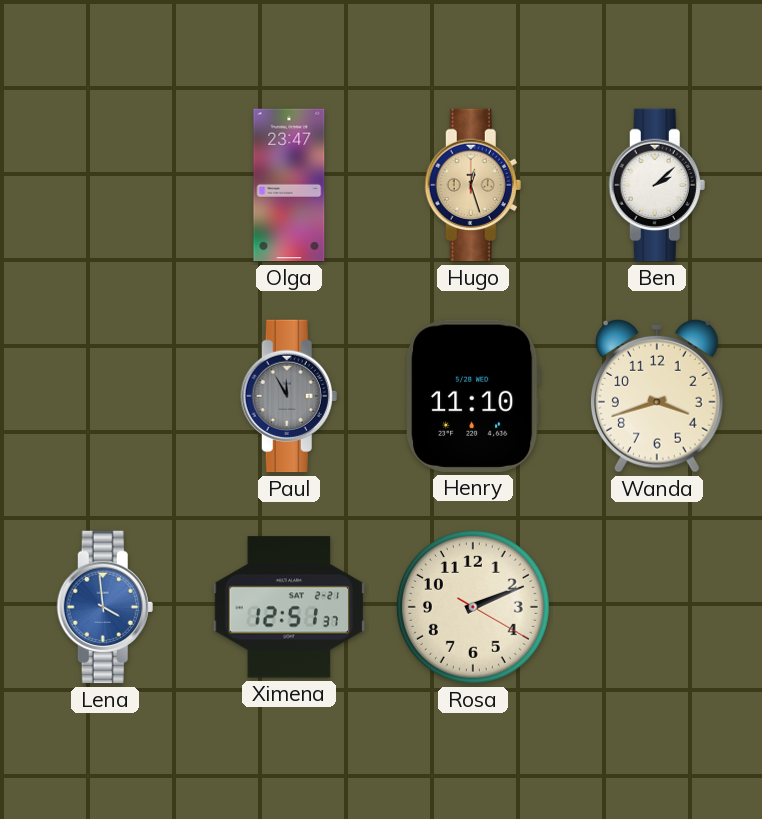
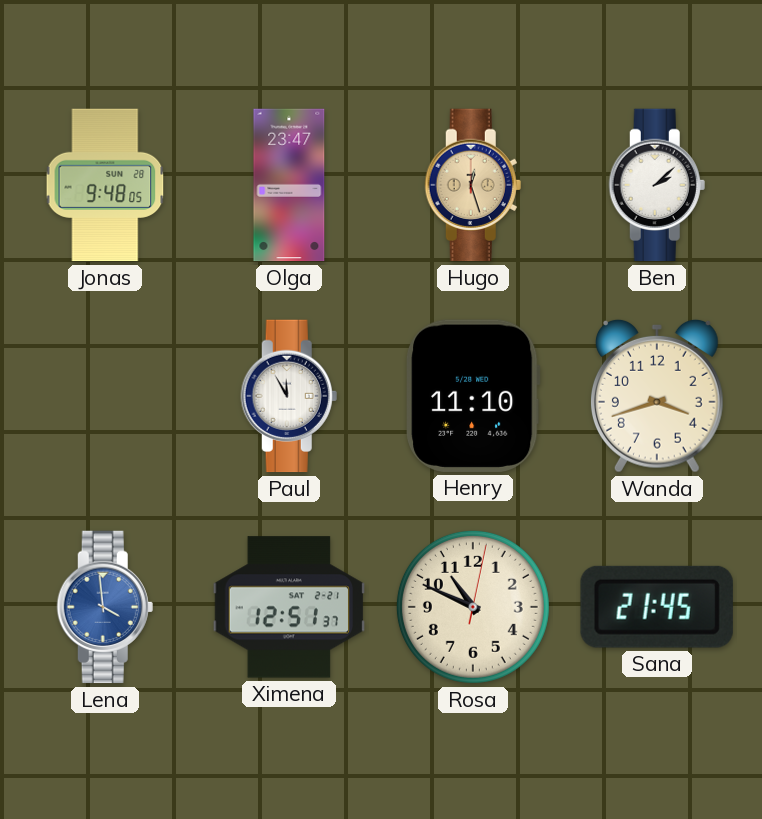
Jonas: none -> 9:48
Paul dial: grey -> white
Rosa: 2:11 -> 10:49
Sana: none -> 21:45
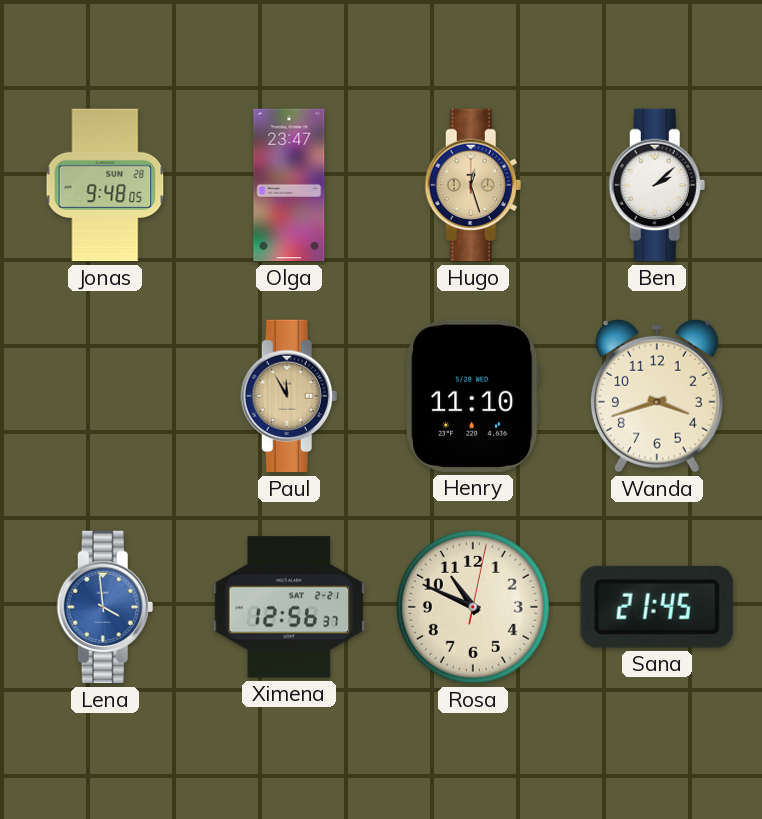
Paul dial: white -> champagne
Ximena: 12:51 -> 12:56
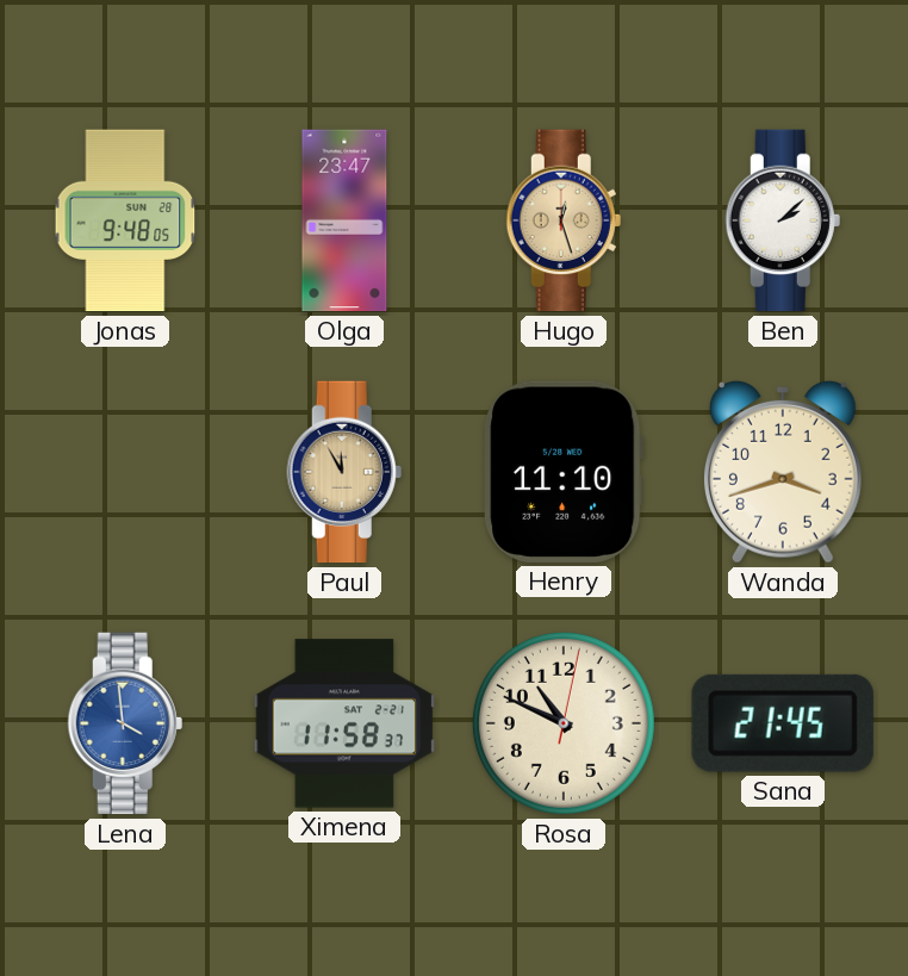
Ximena: 12:56 -> 11:58
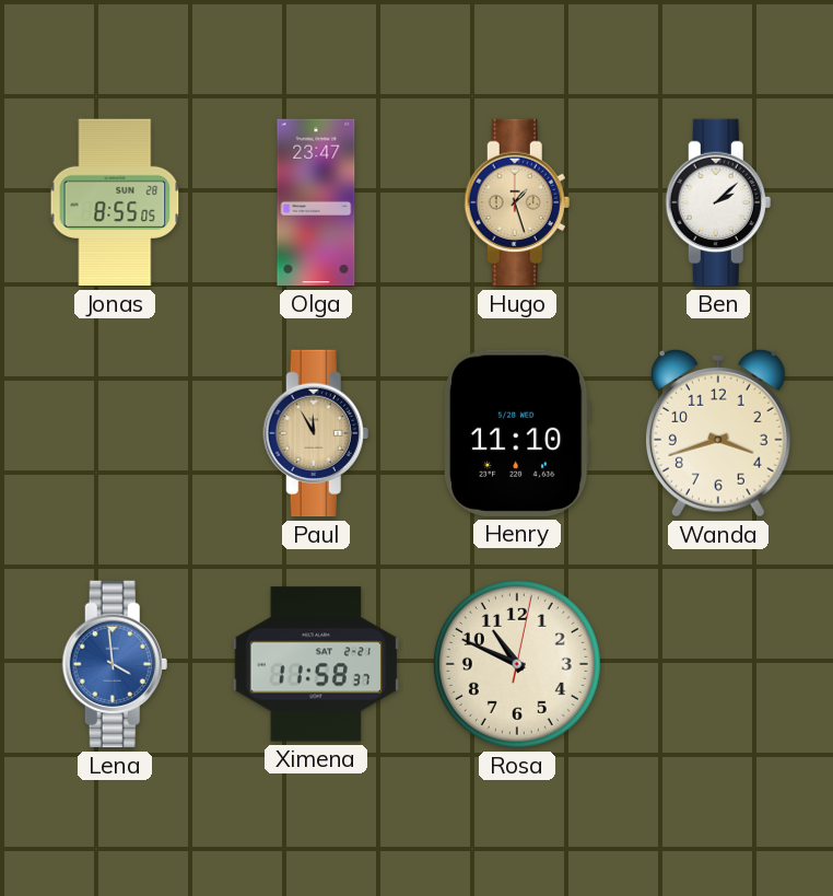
Jonas: 9:48 -> 8:55
Hugo: 12:27 -> 1:27
Sana: 21:45 -> none
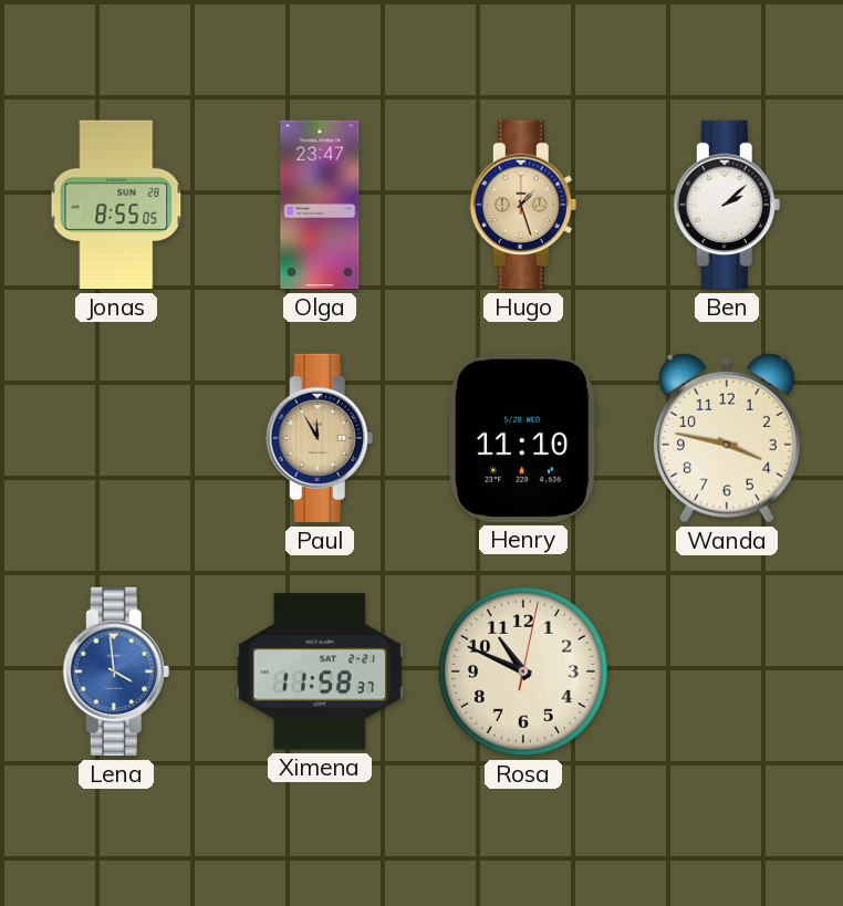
Wanda: 3:42 -> 3:47
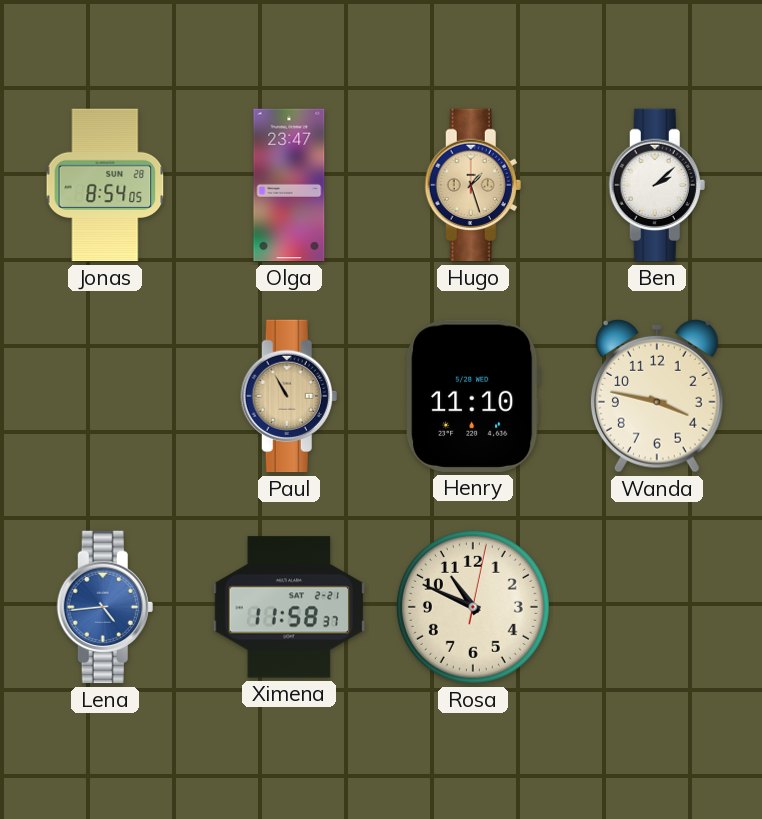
Jonas: 8:55 -> 8:54
Paul: 11:55 -> 10:55
Lena: 3:59 -> 4:44
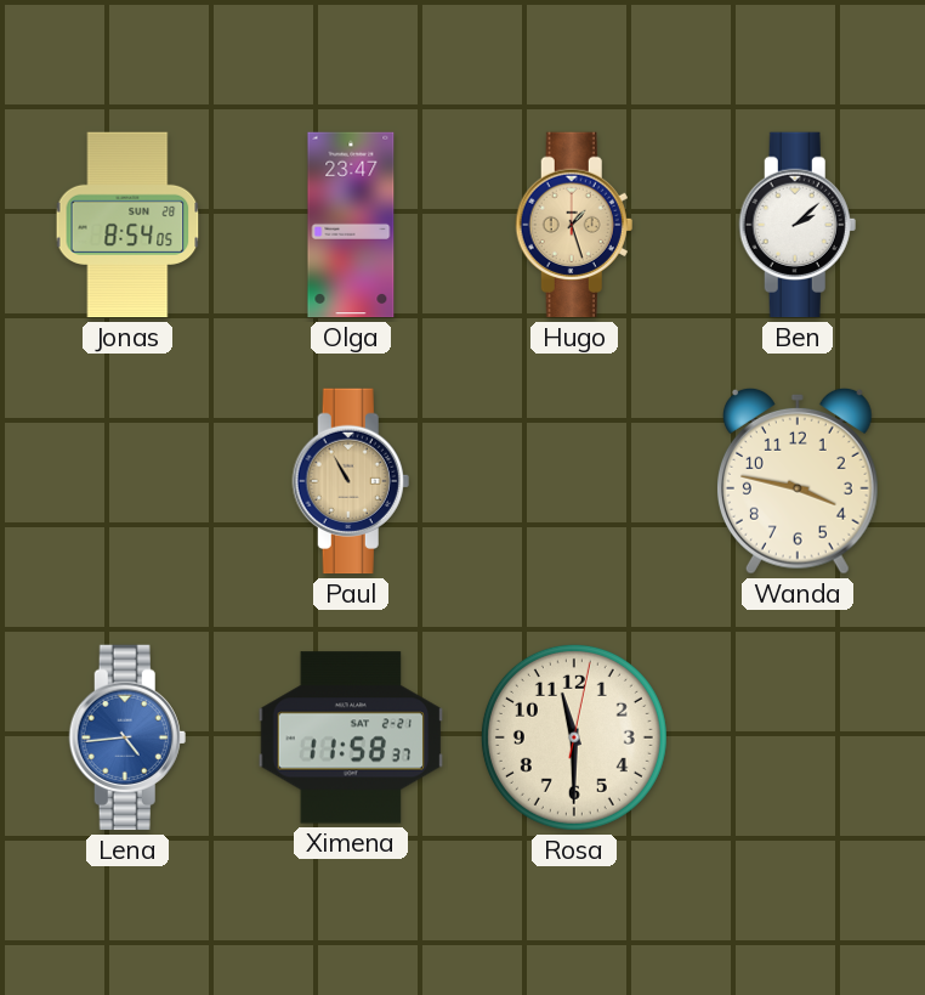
Henry: 11:10 -> none
Rosa: 10:49 -> 11:30
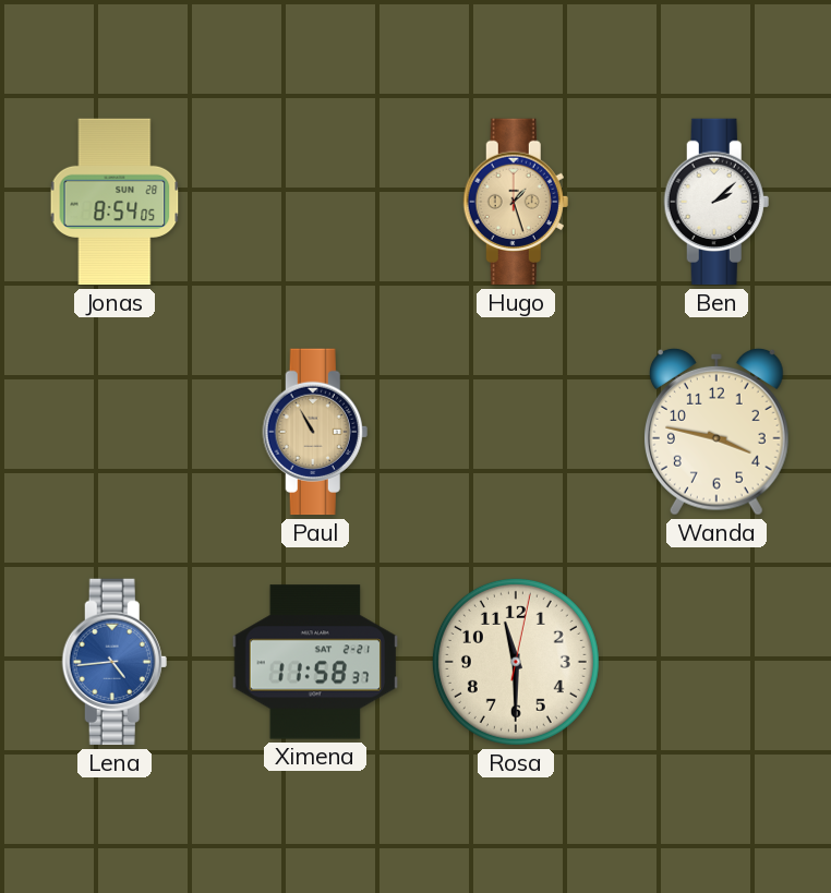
Olga: 23:47 -> none
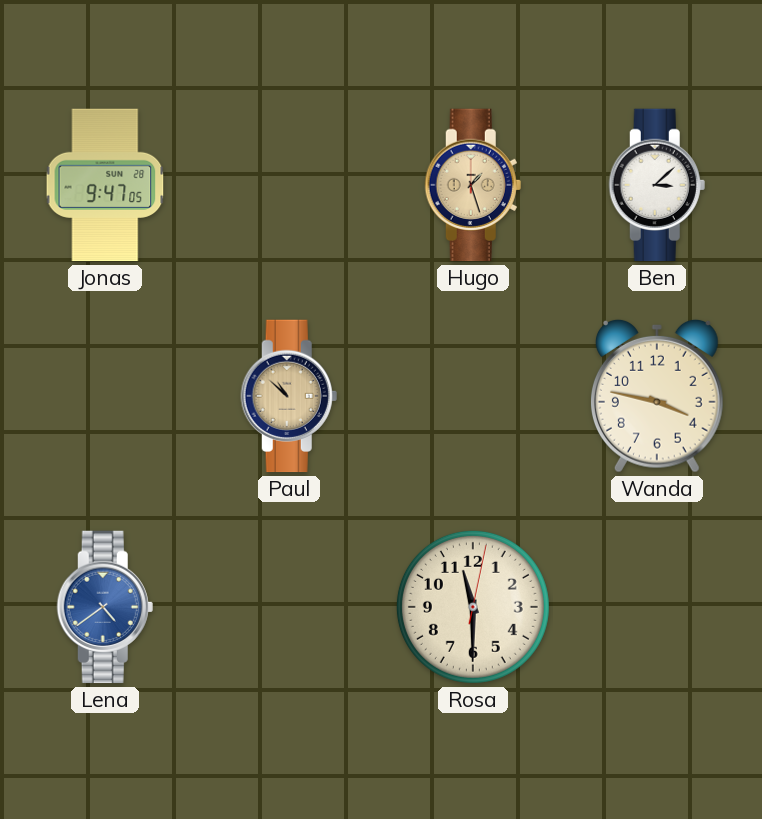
Jonas: 8:54 -> 9:47
Ben: 2:08 -> 3:08
Paul: 10:55 -> 10:52
Lena: 4:44 -> 4:39
Ximena: 11:58 -> none
